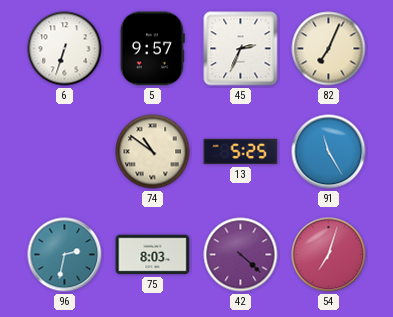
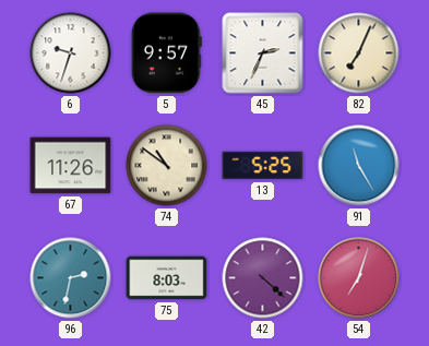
6: 6:33 -> 9:33
67: none -> 11:26
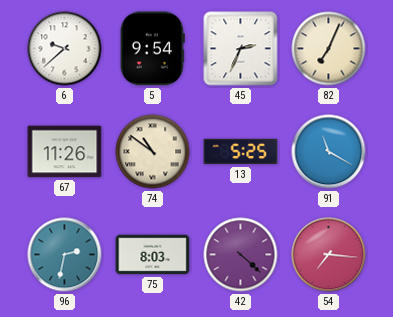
6: 9:33 -> 9:38
5: 9:57 -> 9:54
91: 11:25 -> 11:20
54: 7:03 -> 7:16
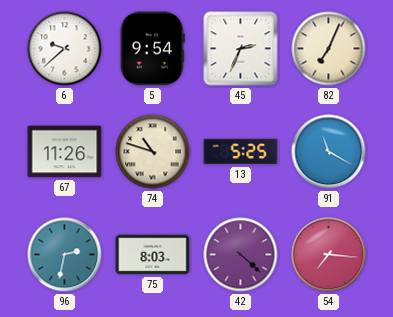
74: 10:51 -> 10:48
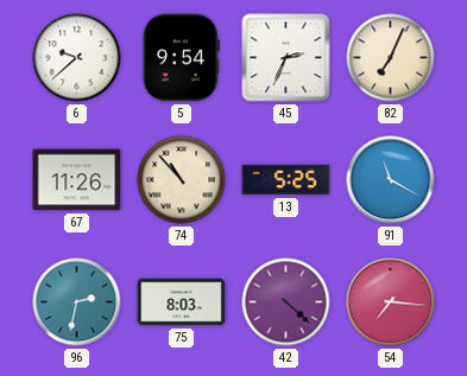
74: 10:48 -> 10:53
